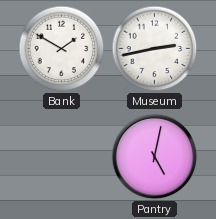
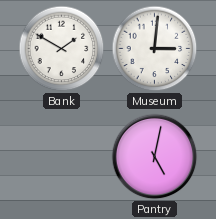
Museum: 2:43 -> 3:01
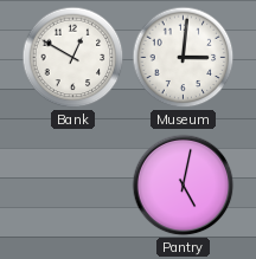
Bank: 1:50 -> 12:50
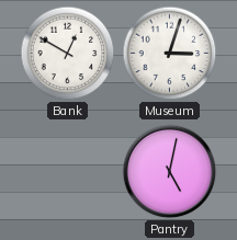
Museum: 3:01 -> 3:03
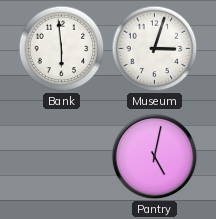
Bank: 12:50 -> 5:59
